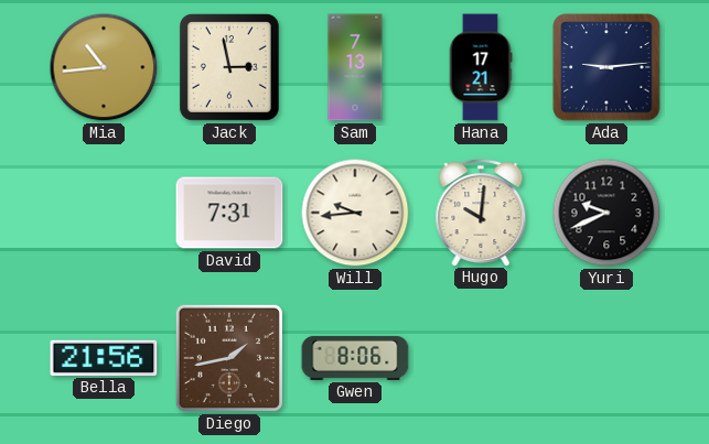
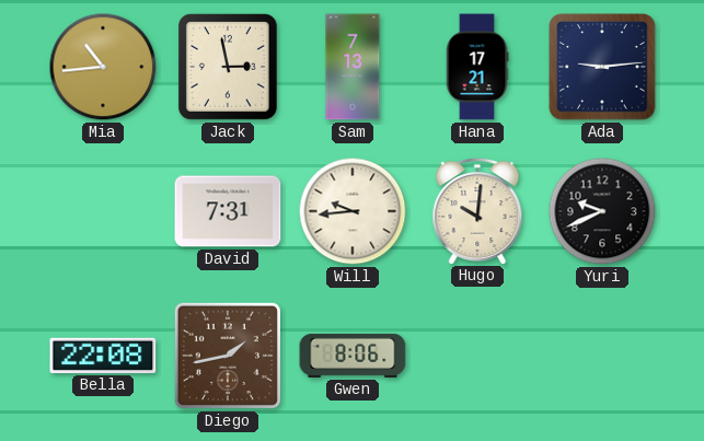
Bella: 21:56 -> 22:08
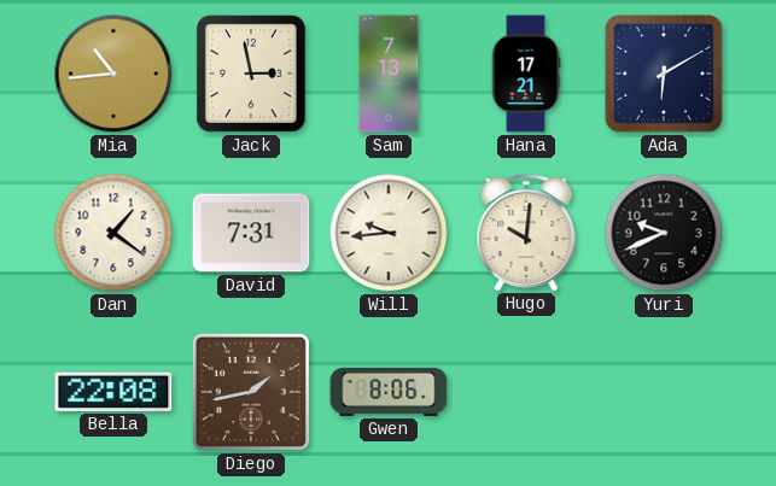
Ada: 9:14 -> 6:10
Dan: none -> 1:21
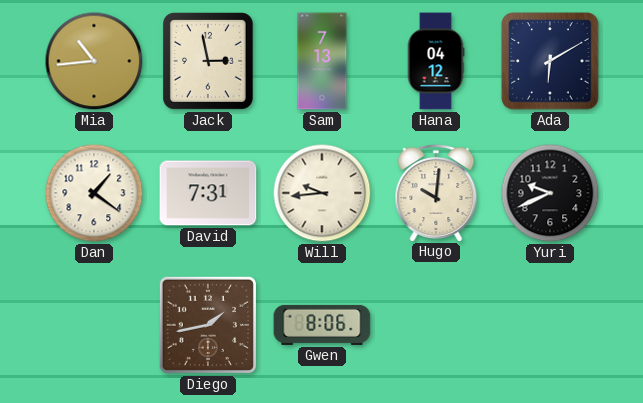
Hana: 17:21 -> 04:12
Bella: 22:08 -> none
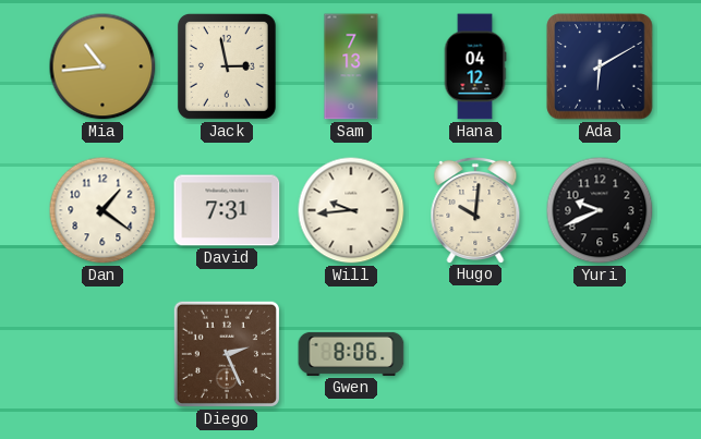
Diego: 1:43 -> 2:26
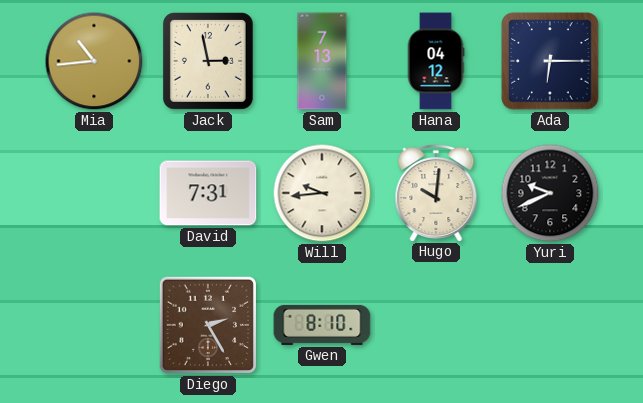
Ada: 6:10 -> 6:15
Dan: 1:21 -> none
Diego: 2:26 -> 2:25
Gwen: 8:06 -> 8:10
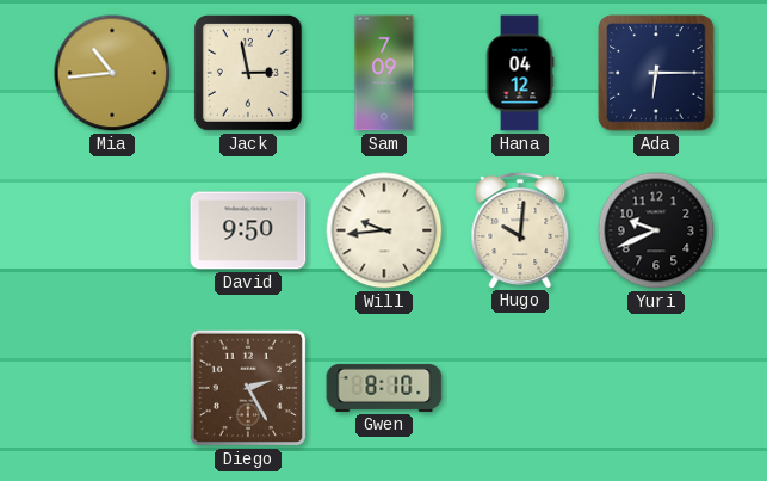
Sam: 7:13 -> 7:09
David: 7:31 -> 9:50
